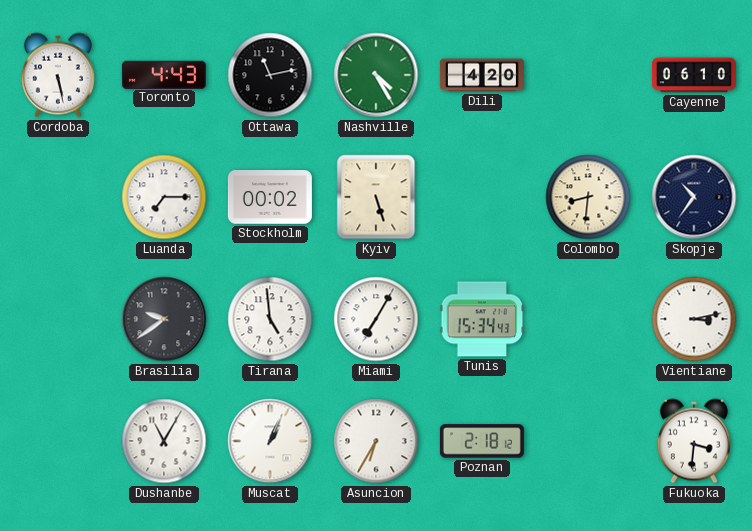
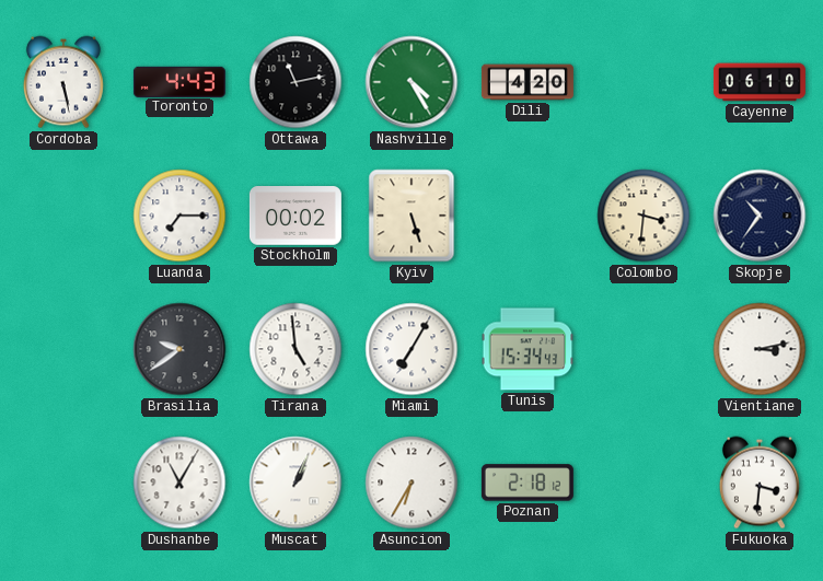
Colombo: 8:31 -> 3:31
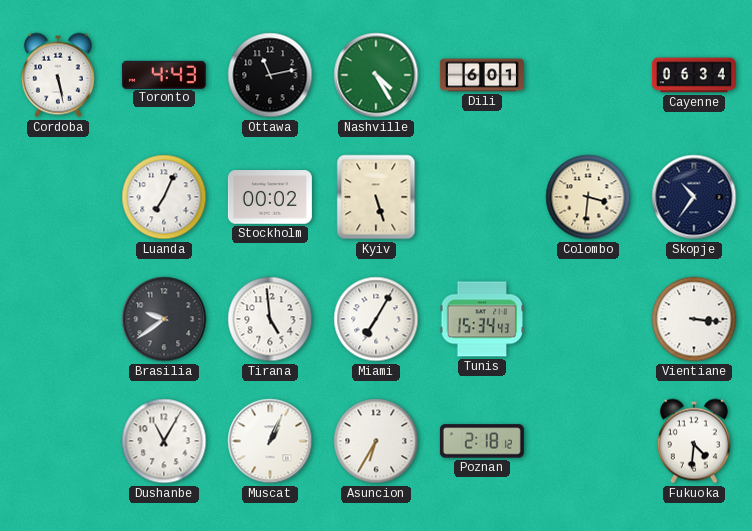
Dili: 4:20 -> 6:01
Cayenne: 06:10 -> 06:34
Luanda: 7:15 -> 7:04
Vientiane: 3:13 -> 3:16
Fukuoka: 3:31 -> 4:31
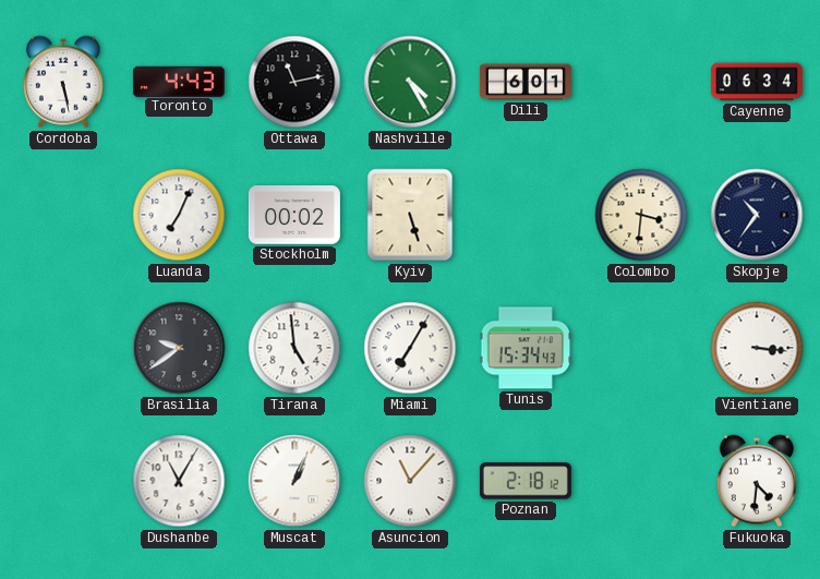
Asuncion: 6:35 -> 11:07
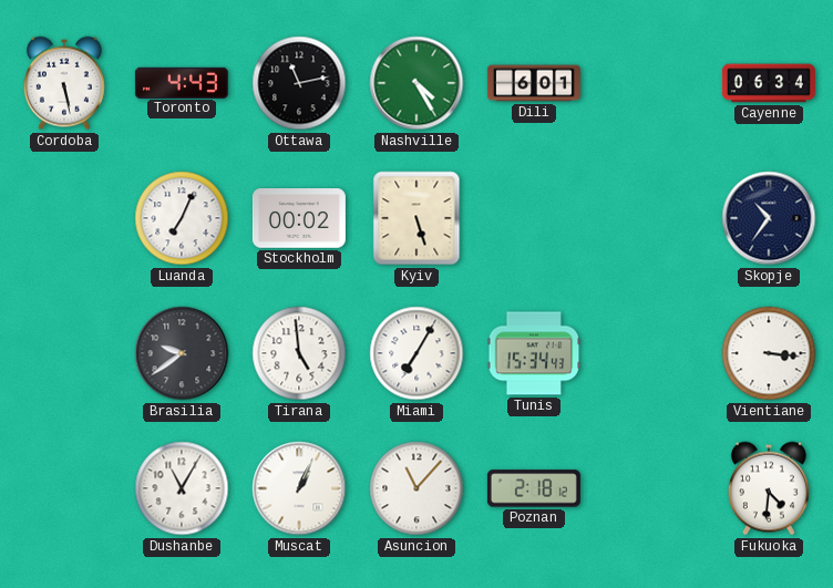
Colombo: 3:31 -> none
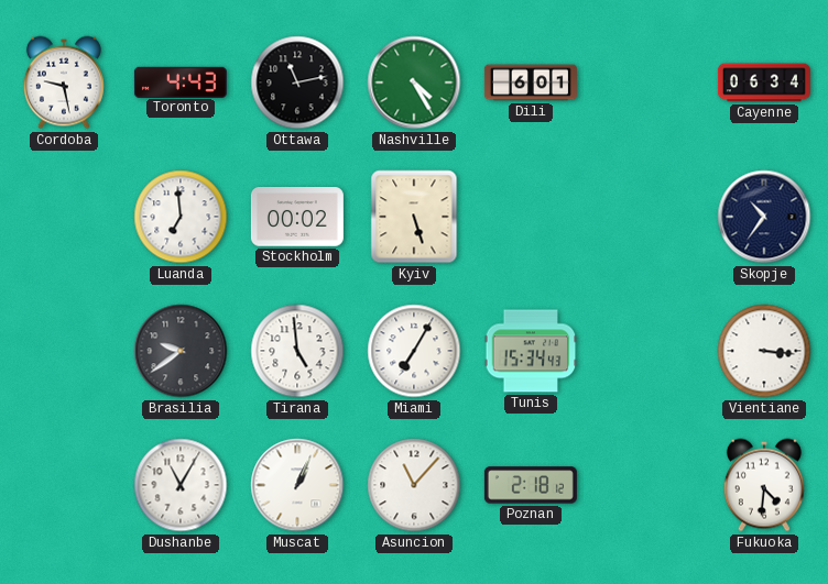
Cordoba: 5:28 -> 9:28
Luanda: 7:04 -> 6:59
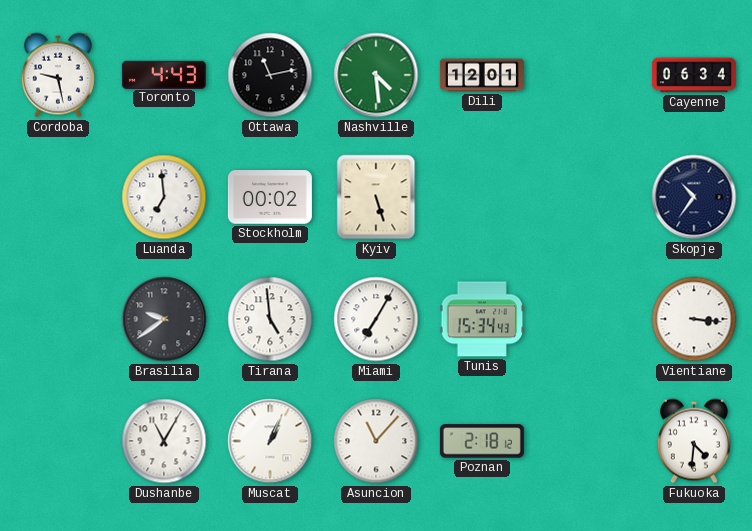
Nashville: 4:25 -> 4:29
Dili: 6:01 -> 12:01
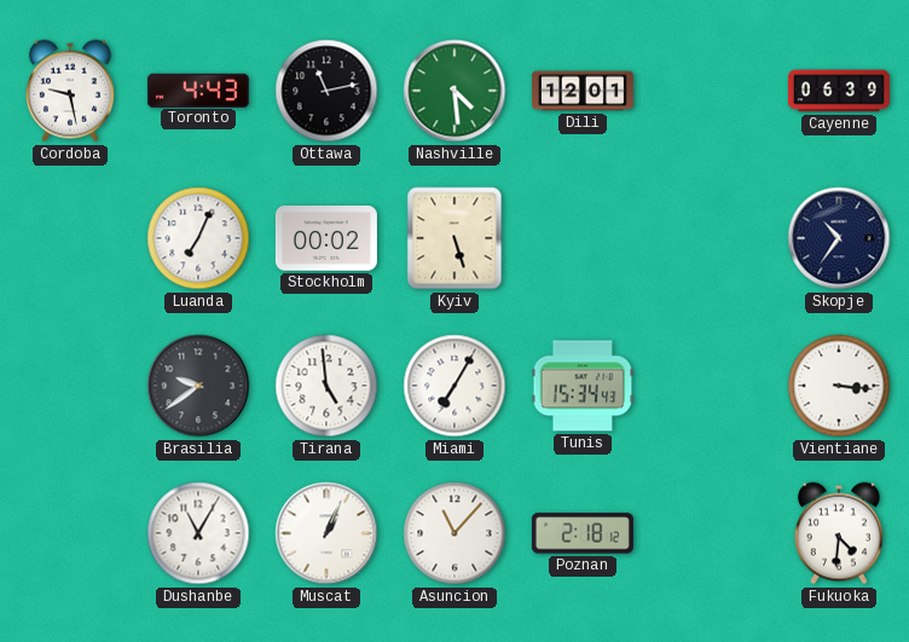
Cayenne: 06:34 -> 06:39
Luanda: 6:59 -> 7:04
